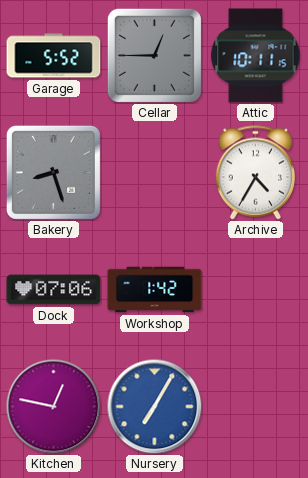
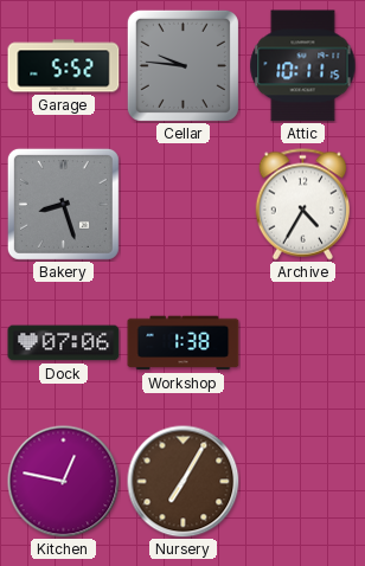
Cellar: 12:45 -> 9:46
Workshop: 1:42 -> 1:38
Nursery dial: blue -> brown
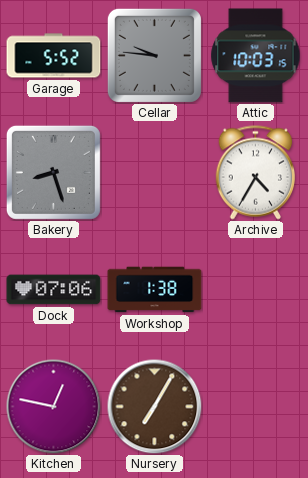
Attic: 10:11 -> 10:03
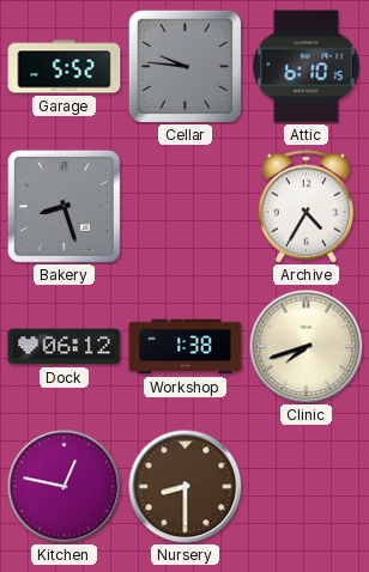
Attic: 10:03 -> 6:10
Dock: 07:06 -> 06:12
Clinic: none -> 7:42
Nursery: 7:05 -> 8:30
